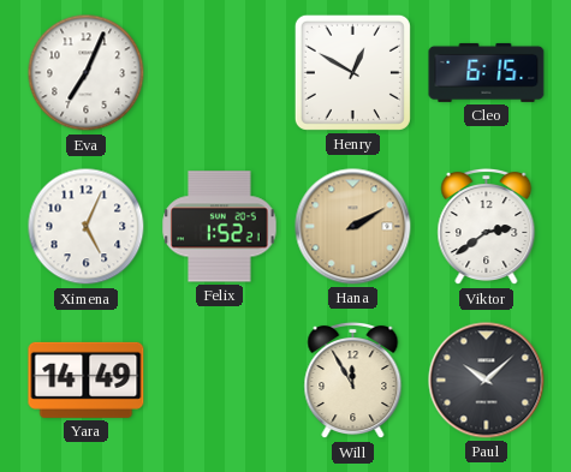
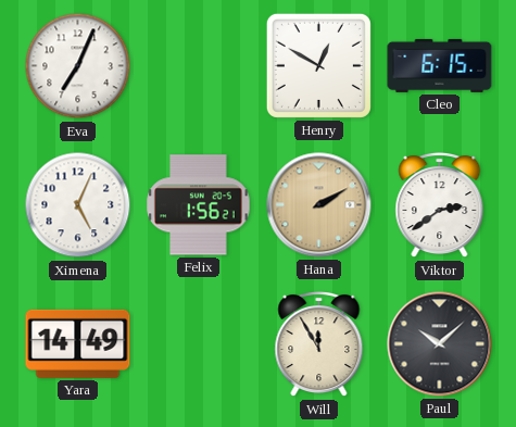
Felix: 1:52 -> 1:56
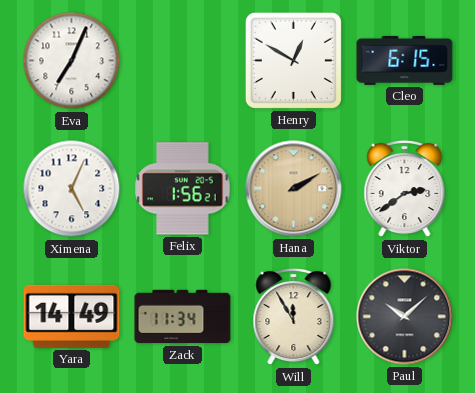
Zack: none -> 11:34
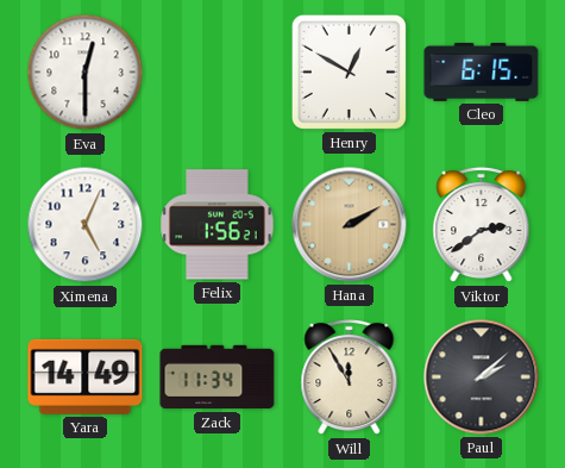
Eva: 7:04 -> 12:30
Paul: 10:08 -> 2:08
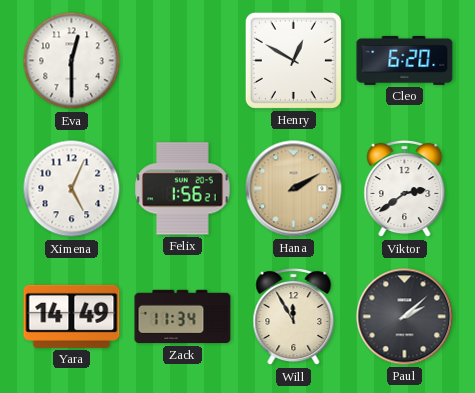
Cleo: 6:15 -> 6:20
